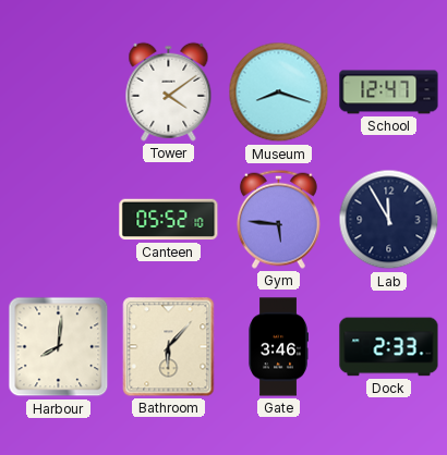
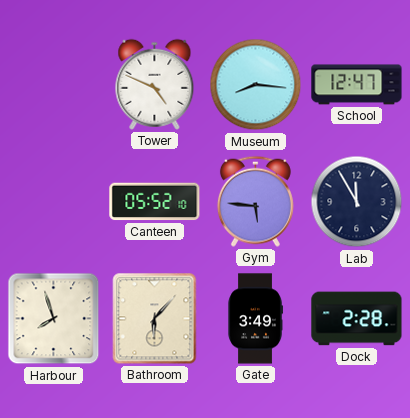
Tower: 4:09 -> 4:49
Museum: 8:18 -> 8:16
Harbour: 8:01 -> 7:57
Gate: 3:46 -> 3:49
Dock: 2:33 -> 2:28
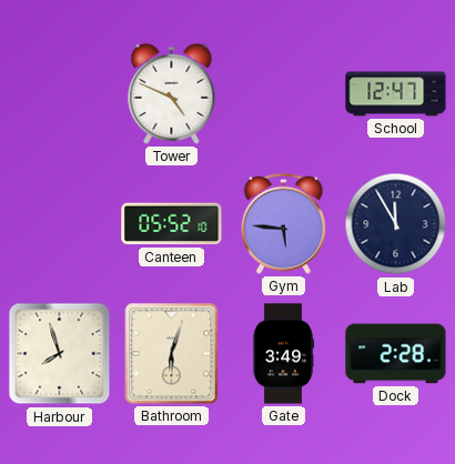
Museum: 8:16 -> none
Bathroom: 6:07 -> 6:03
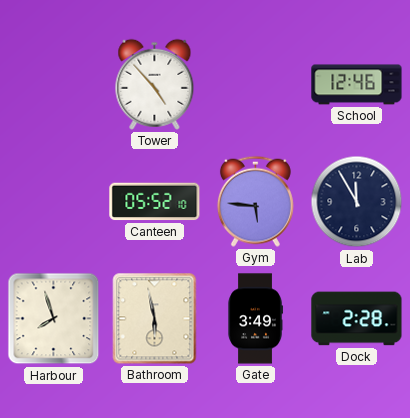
Tower: 4:49 -> 4:53
School: 12:47 -> 12:46
Bathroom: 6:03 -> 5:58
